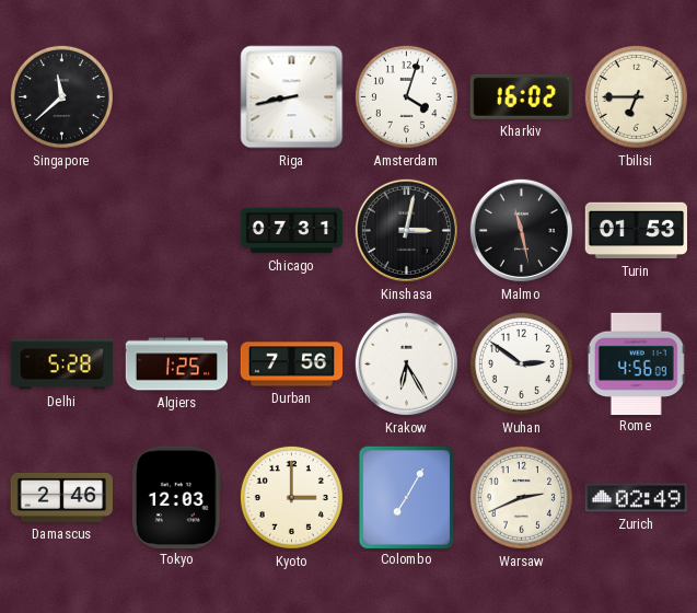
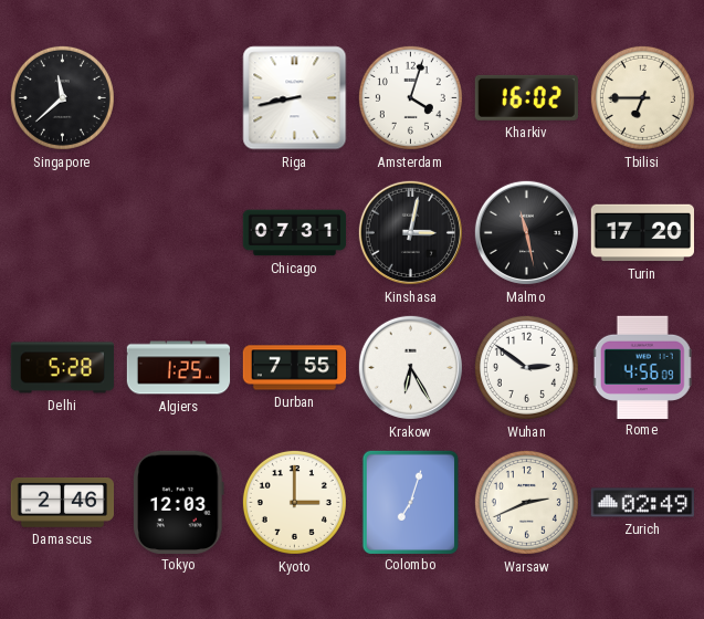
Turin: 01:53 -> 17:20
Durban: 7:56 -> 7:55
Colombo: 7:05 -> 7:03
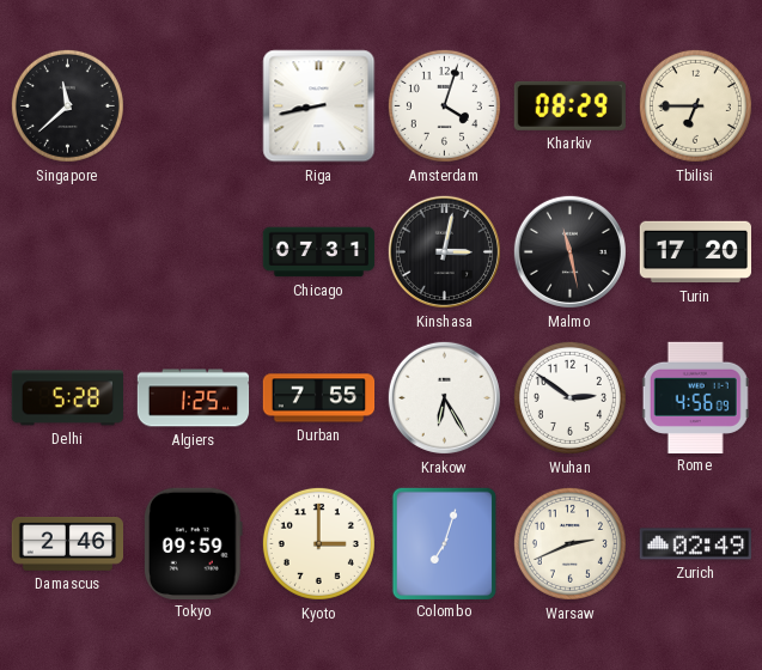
Kharkiv: 16:02 -> 08:29
Tokyo: 12:03 -> 09:59
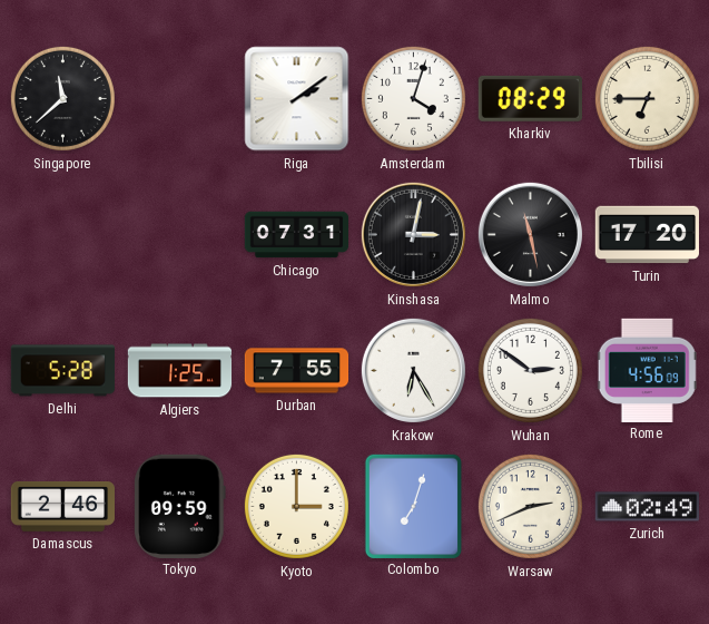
Riga: 8:43 -> 2:09
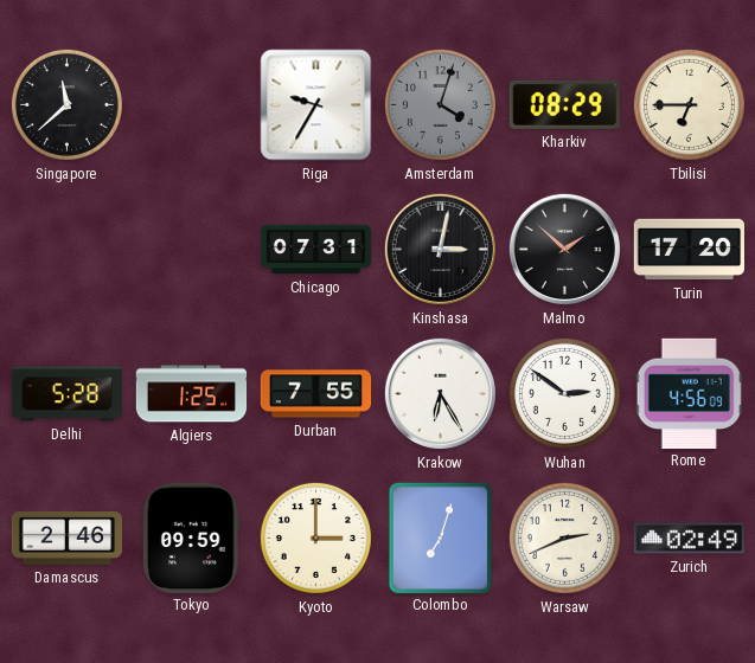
Riga: 2:09 -> 9:35
Amsterdam dial: white -> grey
Malmo: 11:28 -> 1:52
